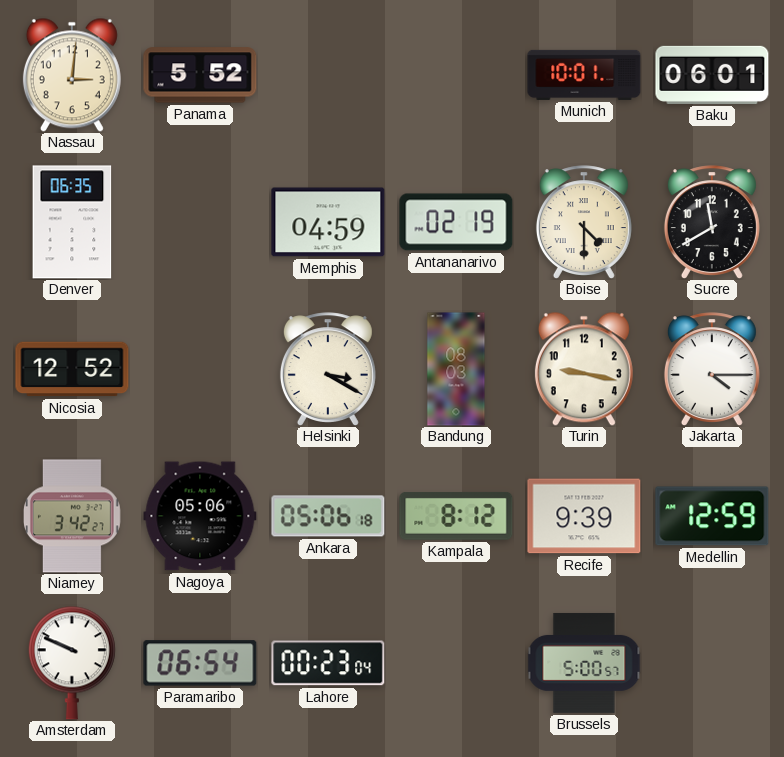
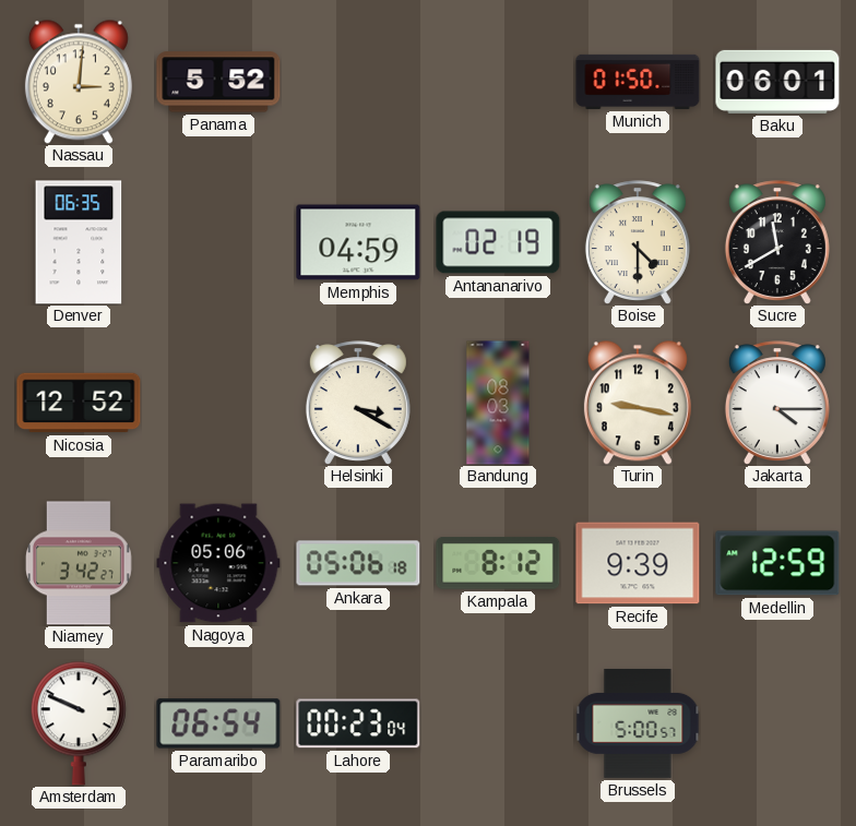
Munich: 10:01 -> 01:50
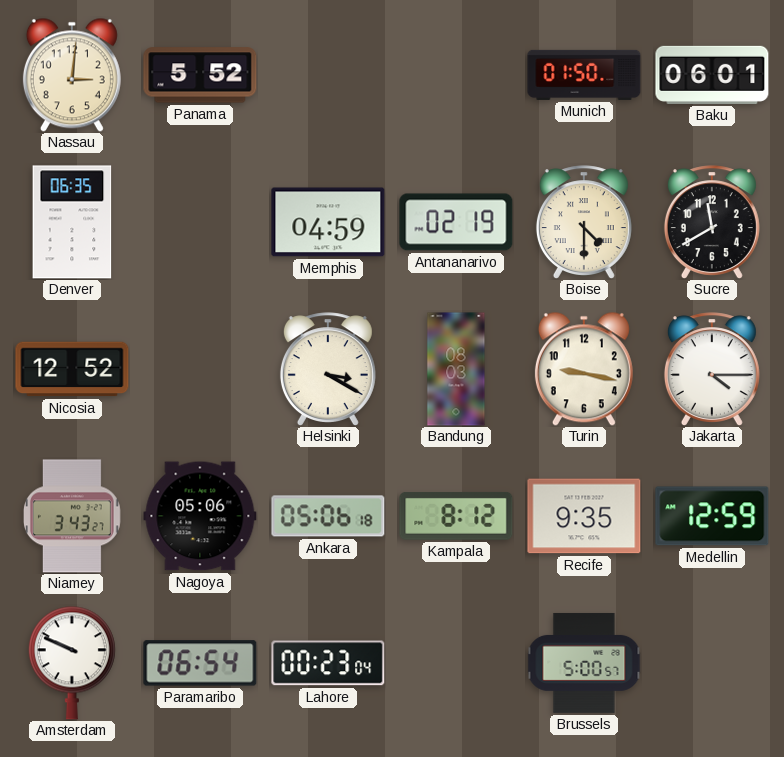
Niamey: 3:42 -> 3:43
Recife: 9:39 -> 9:35
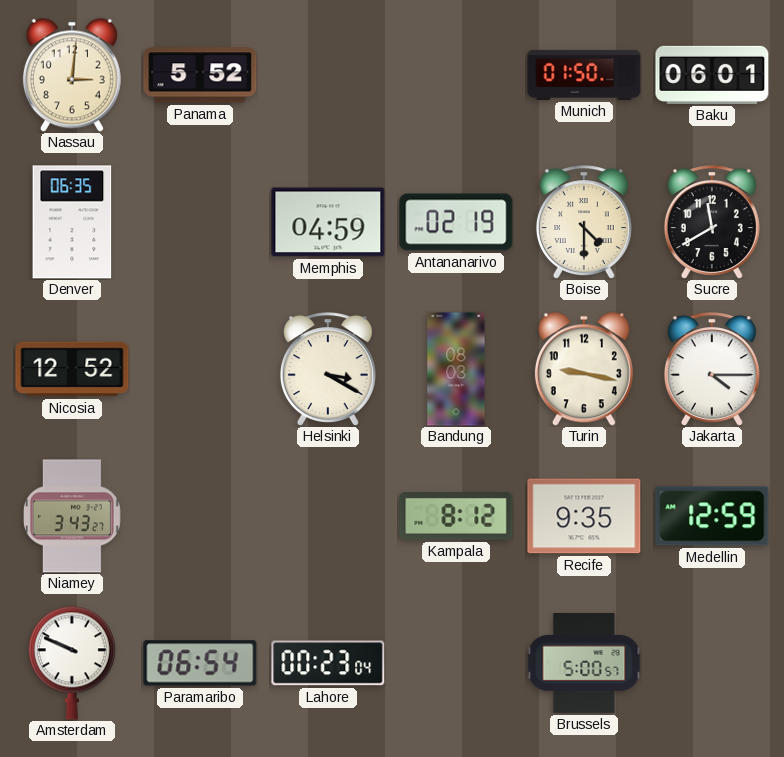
Nagoya: 05:06 -> none
Ankara: 05:06 -> none
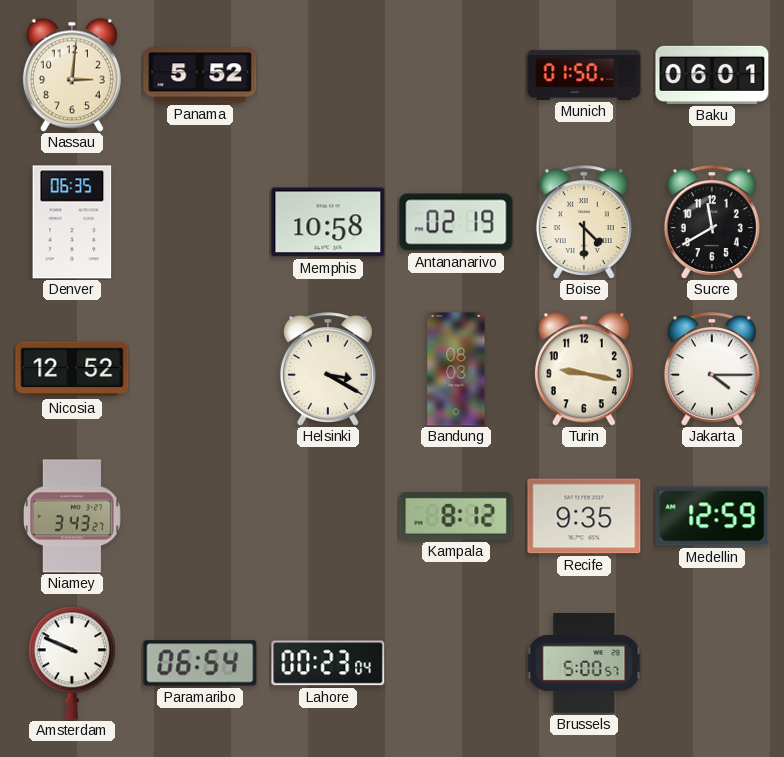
Memphis: 04:59 -> 10:58
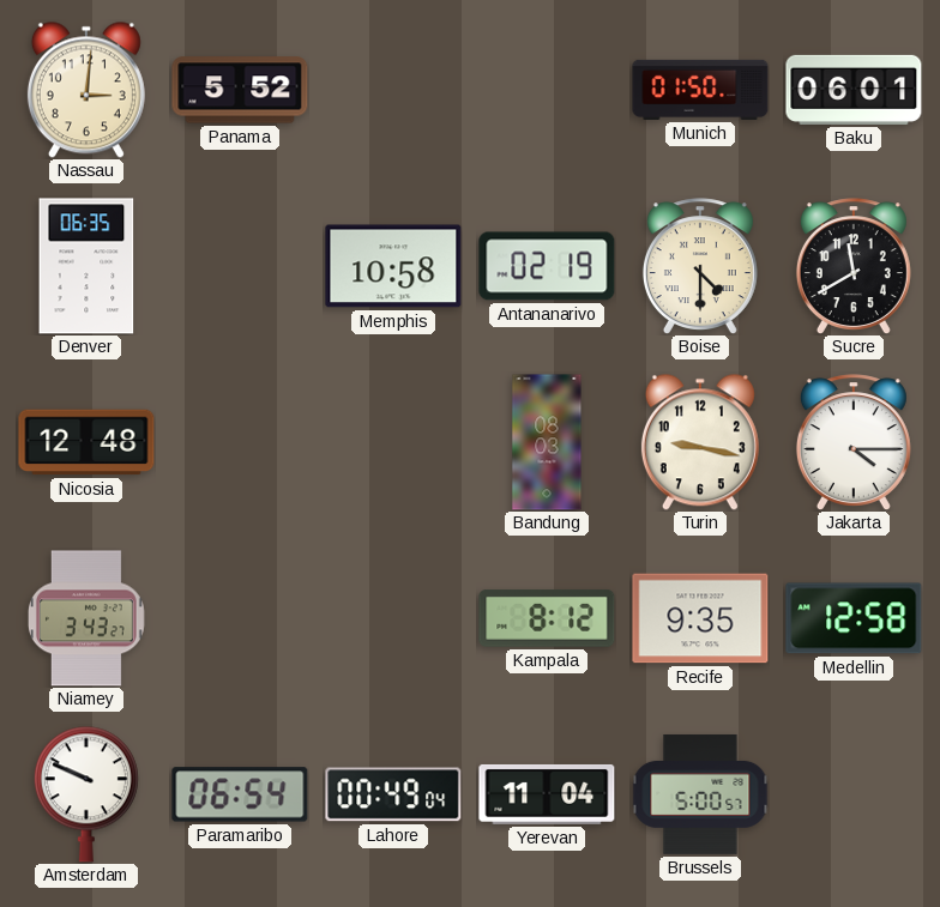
Nicosia: 12:52 -> 12:48
Helsinki: 3:20 -> none
Medellin: 12:59 -> 12:58
Lahore: 00:23 -> 00:49
Yerevan: none -> 11:04
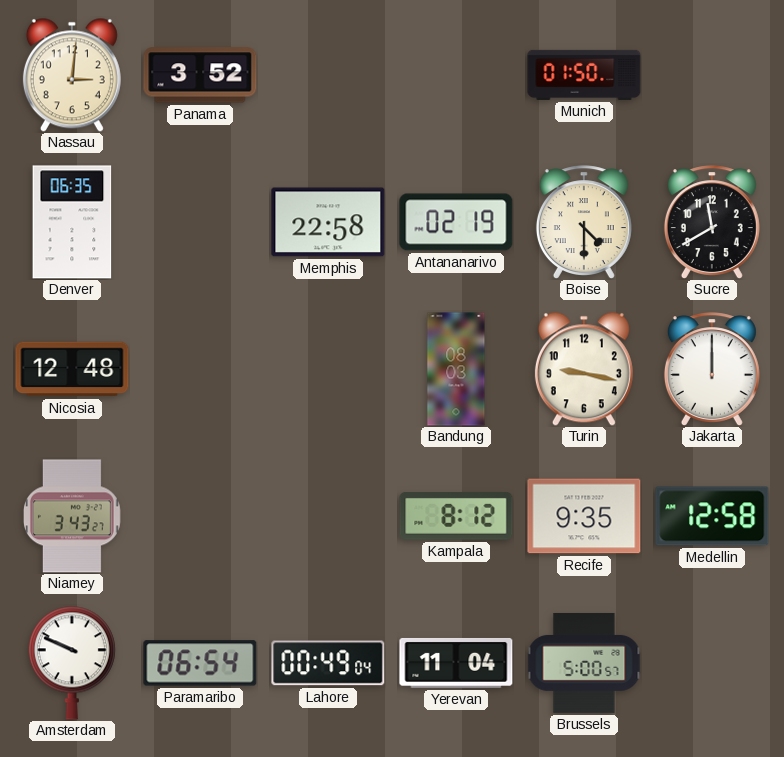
Panama: 5:52 -> 3:52
Baku: 06:01 -> none
Memphis: 10:58 -> 22:58
Jakarta: 4:15 -> 12:00
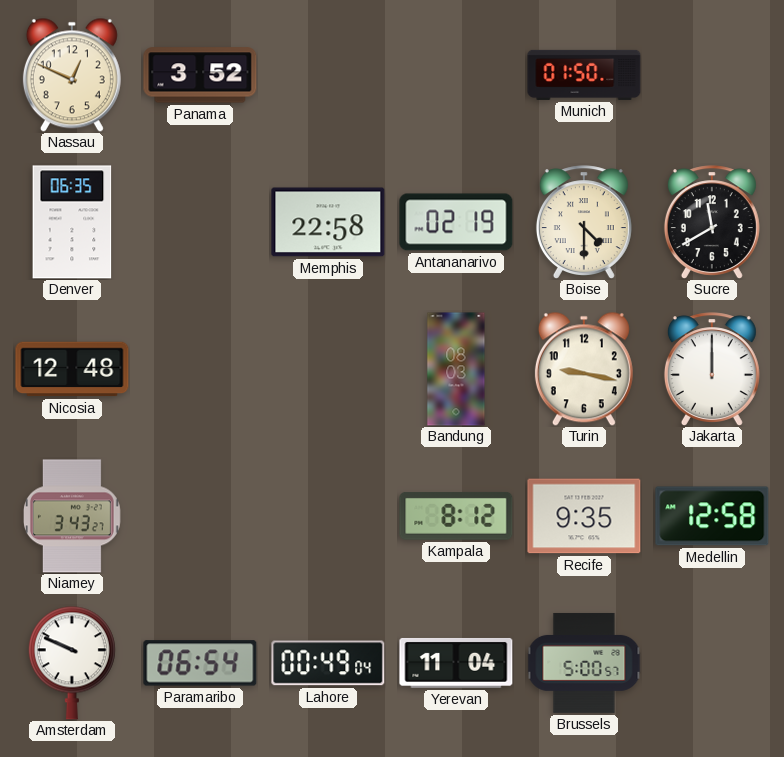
Nassau: 3:01 -> 12:49
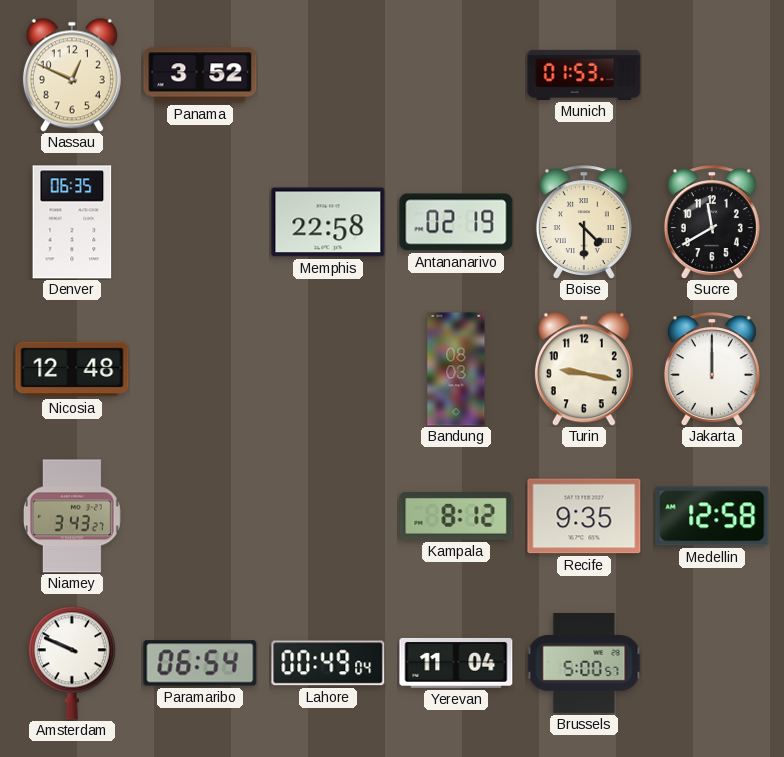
Munich: 01:50 -> 01:53
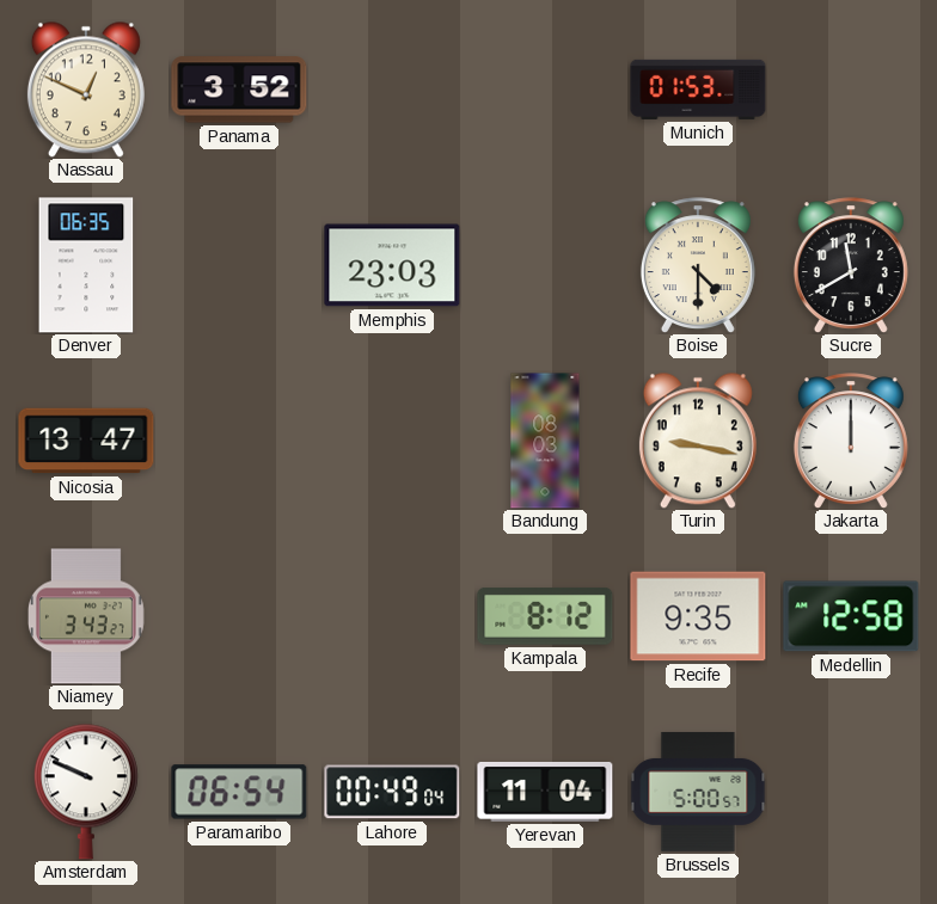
Memphis: 22:58 -> 23:03
Antananarivo: 02:19 -> none
Nicosia: 12:48 -> 13:47
